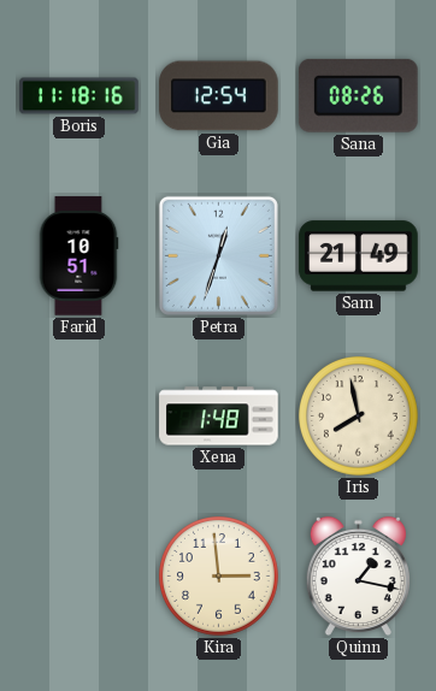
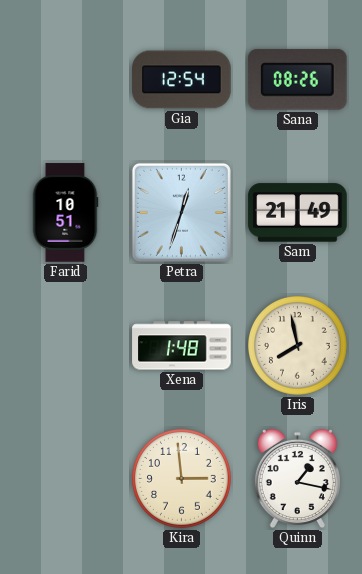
Boris: 11:18 -> none
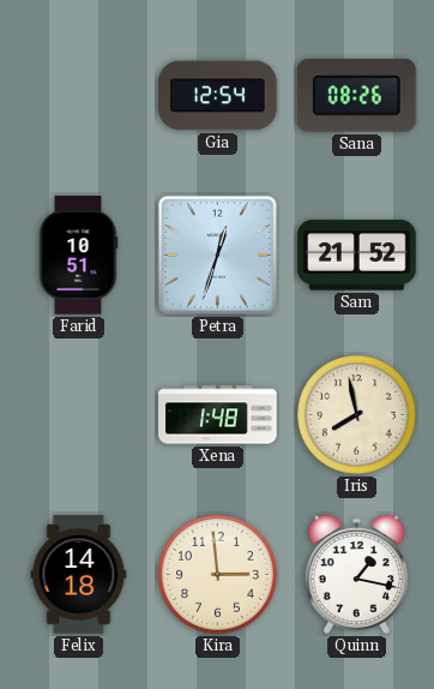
Sam: 21:49 -> 21:52
Felix: none -> 14:18
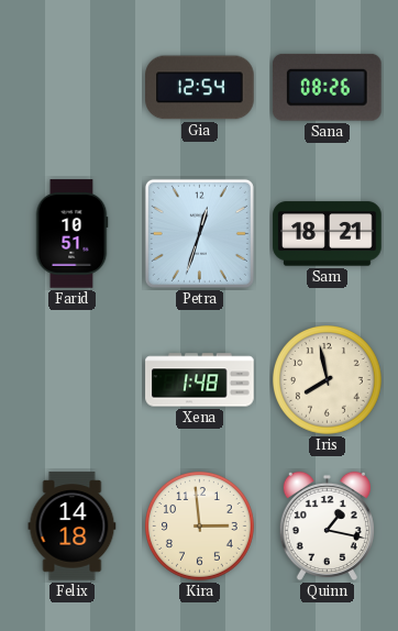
Sam: 21:52 -> 18:21
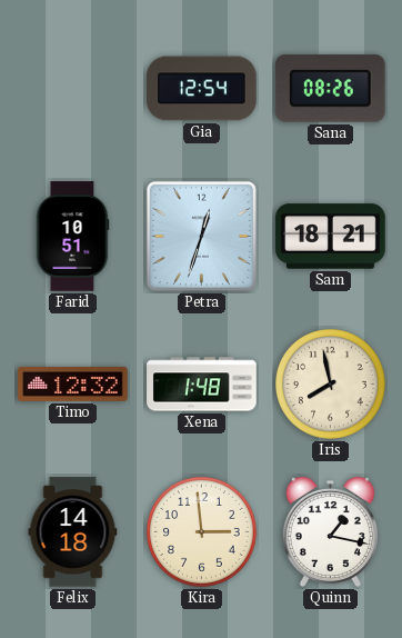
Timo: none -> 12:32
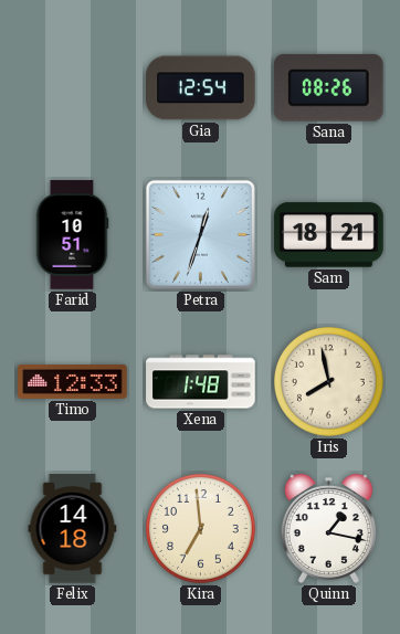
Timo: 12:32 -> 12:33
Kira: 2:59 -> 6:59
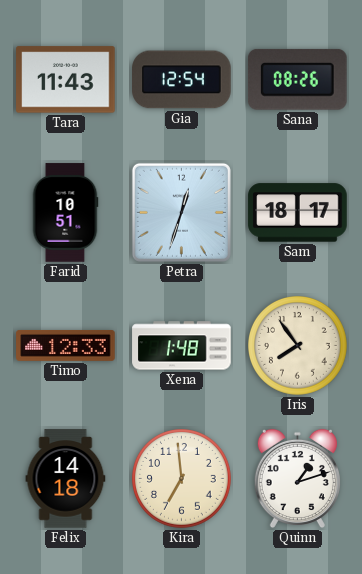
Tara: none -> 11:43
Sam: 18:21 -> 18:17
Iris: 7:58 -> 7:54
Quinn: 1:17 -> 1:12
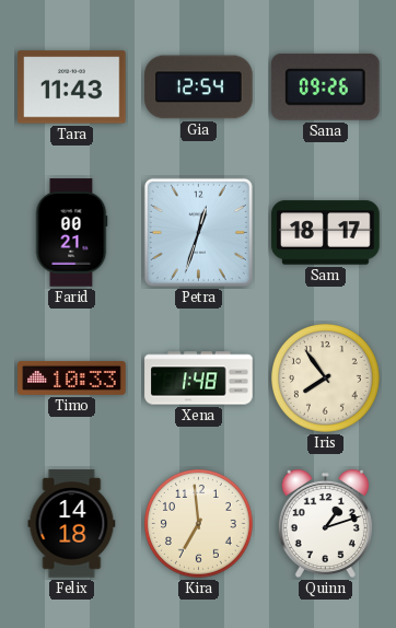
Sana: 08:26 -> 09:26
Farid: 10:51 -> 00:21
Timo: 12:33 -> 10:33
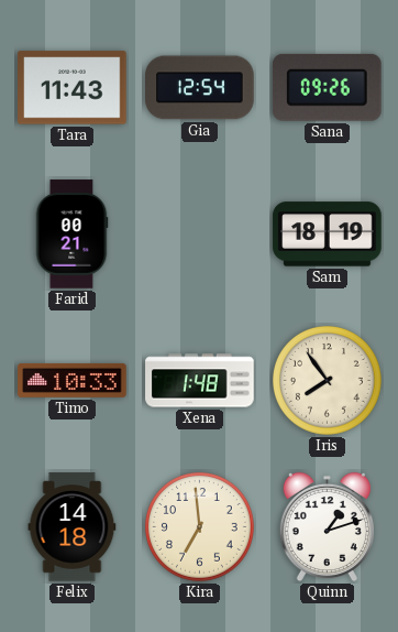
Petra: 12:33 -> none
Sam: 18:17 -> 18:19
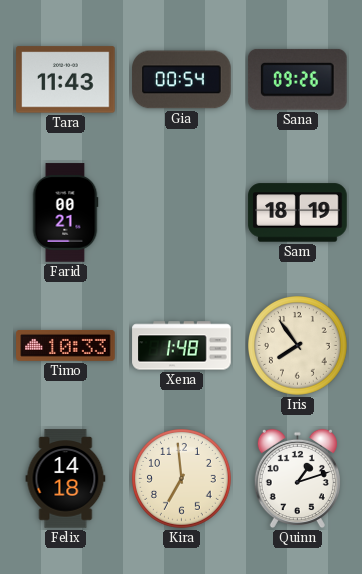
Gia: 12:54 -> 00:54
